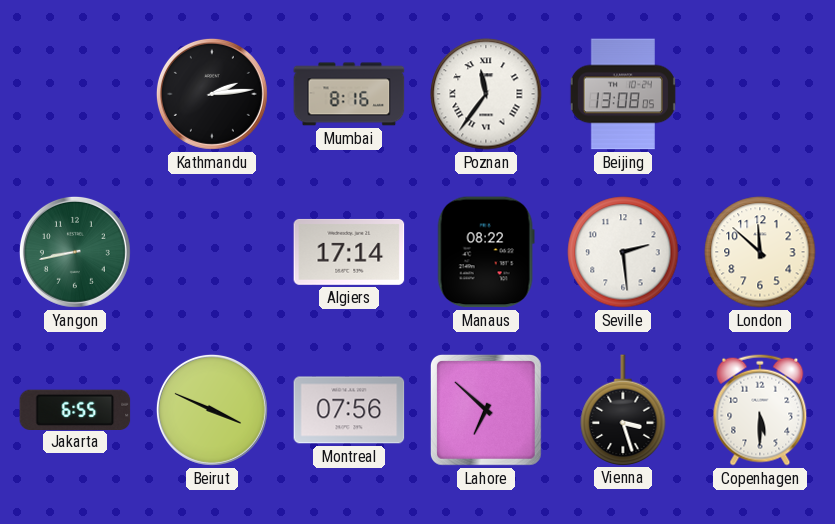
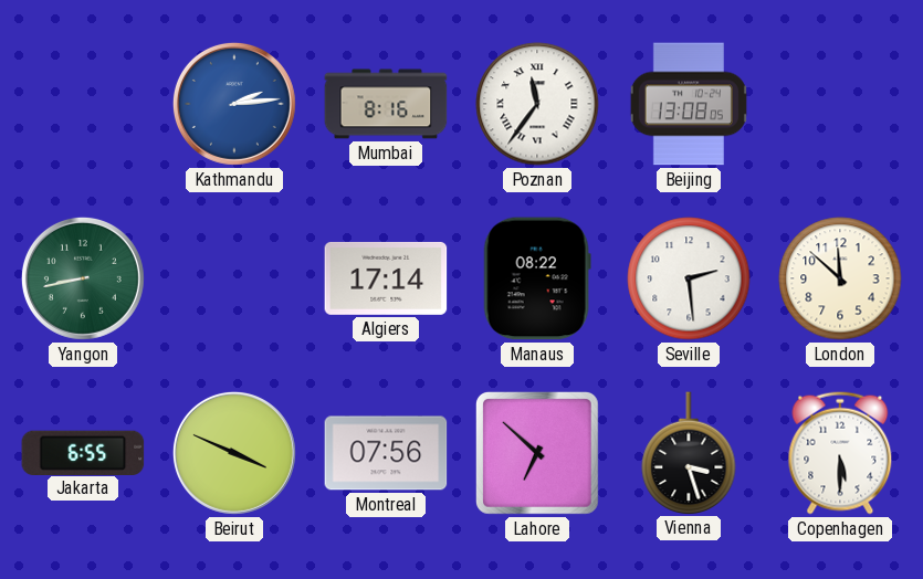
Kathmandu dial: black -> blue
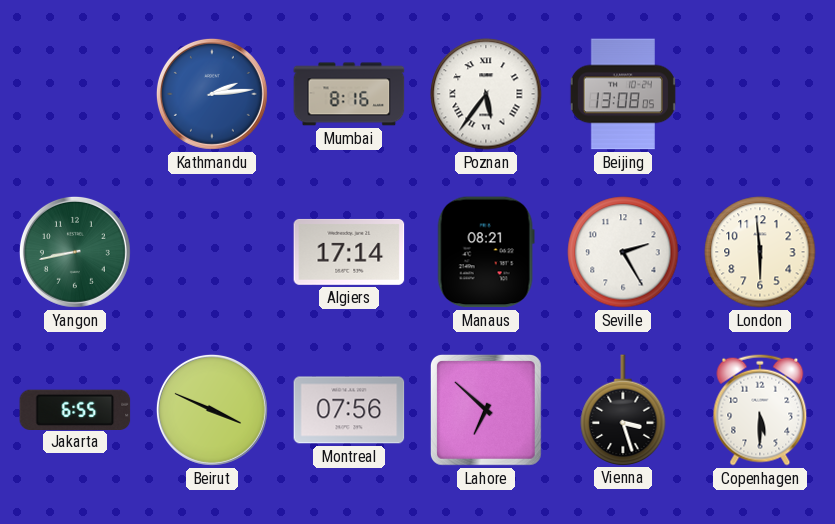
Poznan: 11:36 -> 5:36
Manaus: 08:22 -> 08:21
Seville: 2:29 -> 2:25
London: 11:52 -> 5:59
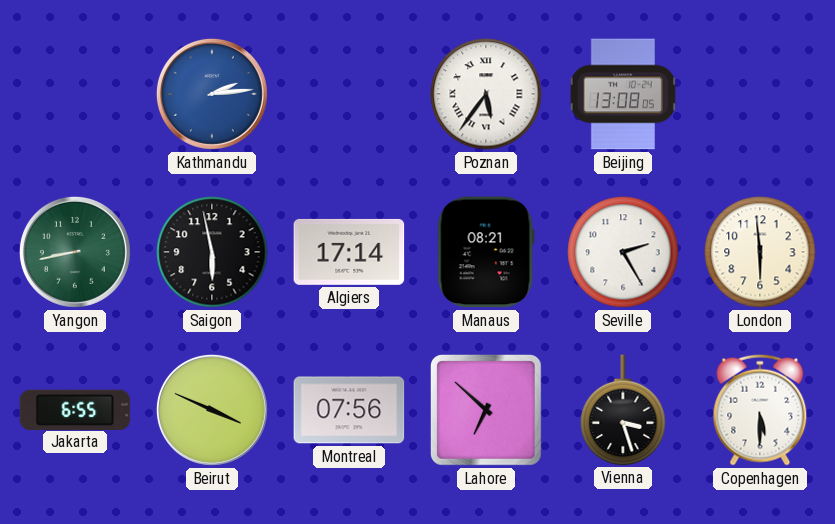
Mumbai: 8:16 -> none
Saigon: none -> 5:58
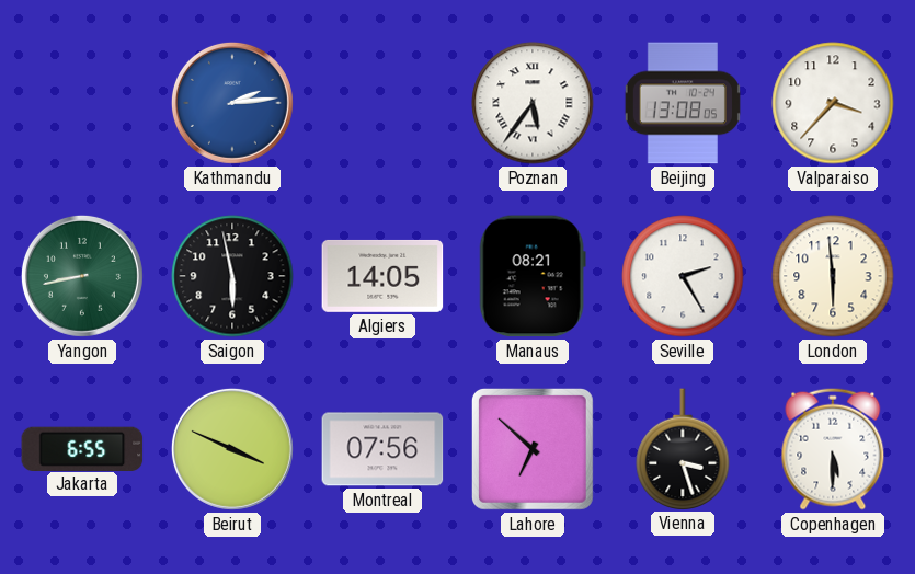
Valparaiso: none -> 3:37
Algiers: 17:14 -> 14:05
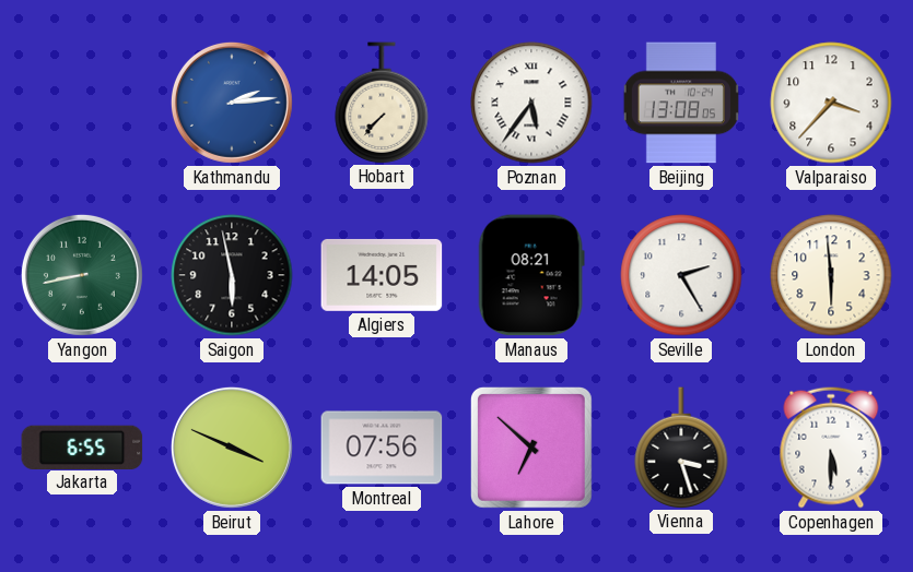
Hobart: none -> 7:37
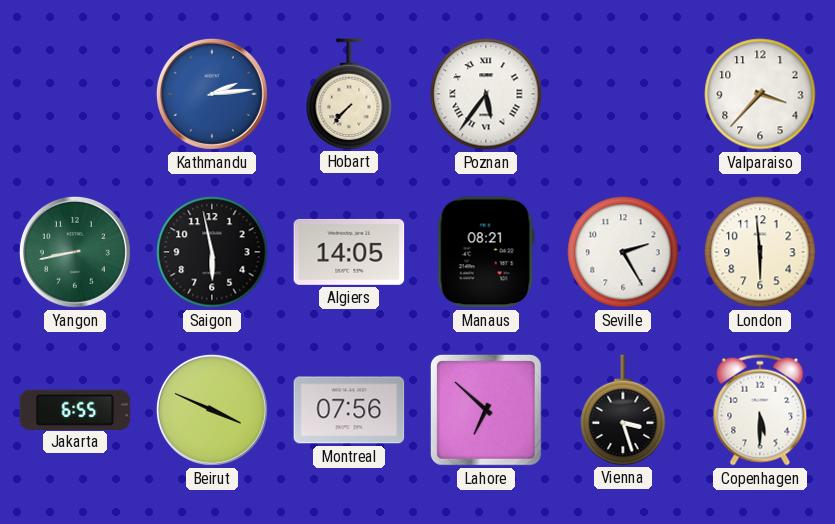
Beijing: 13:08 -> none
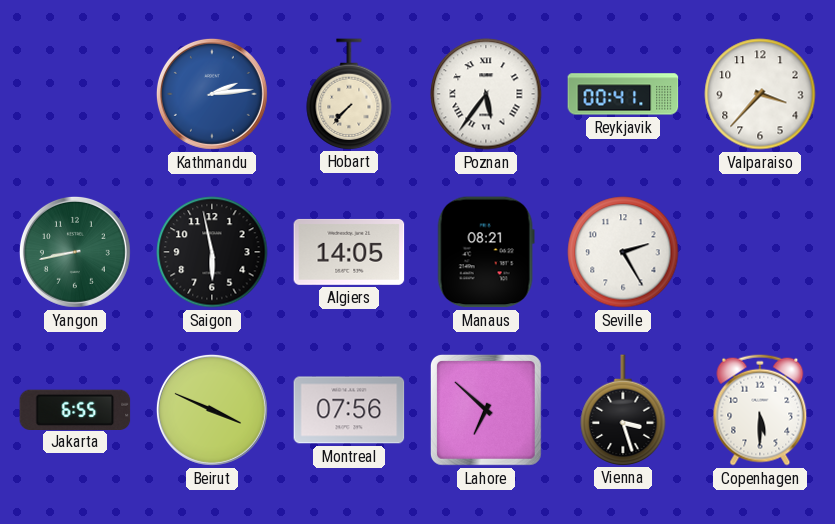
Reykjavik: none -> 00:41
London: 5:59 -> none
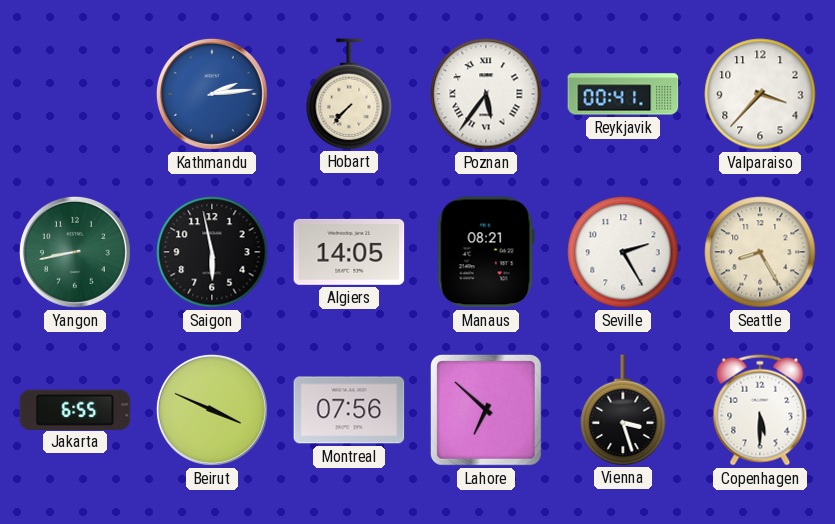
Seattle: none -> 8:25
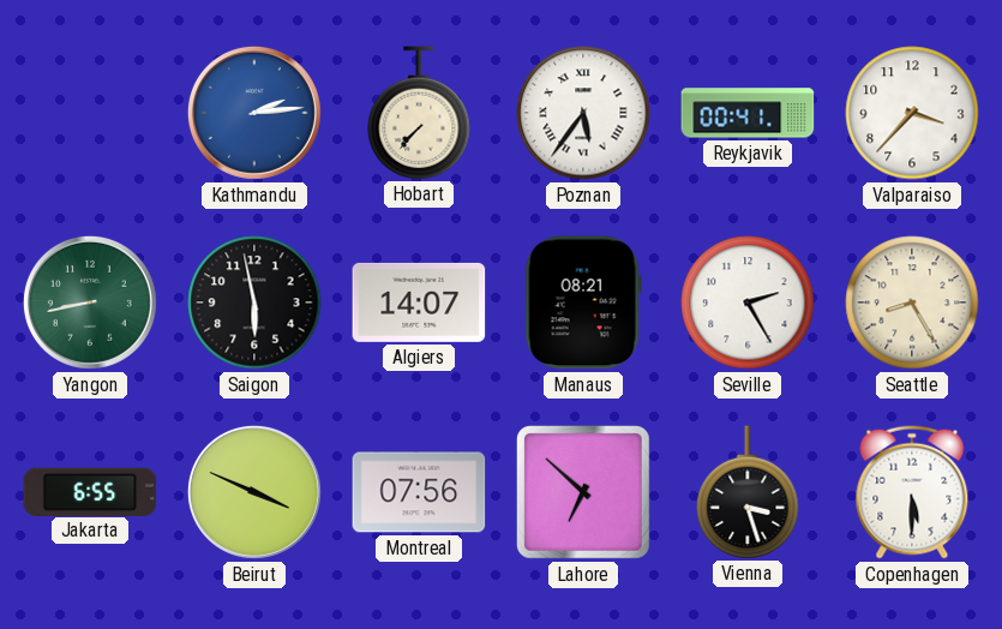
Algiers: 14:05 -> 14:07
